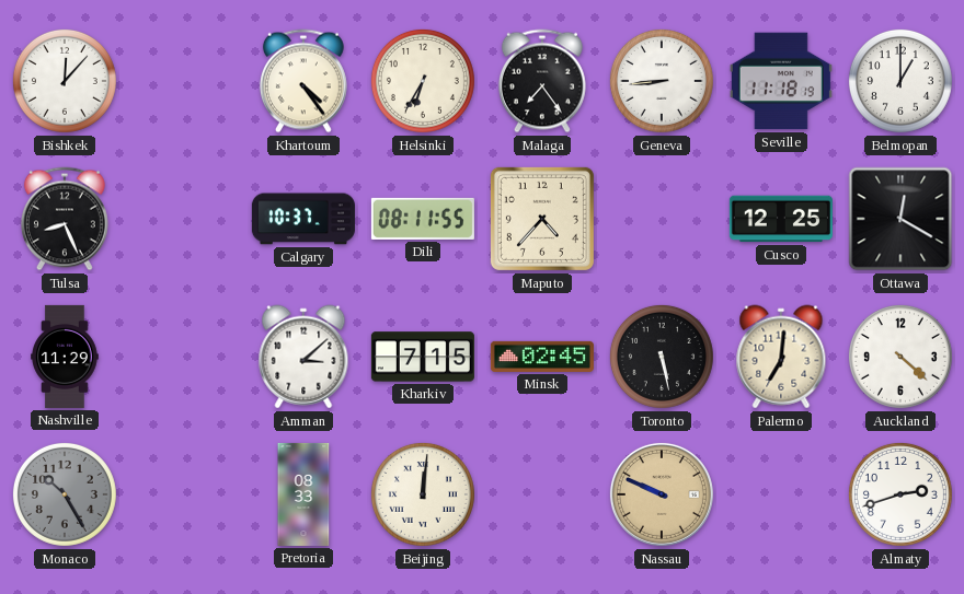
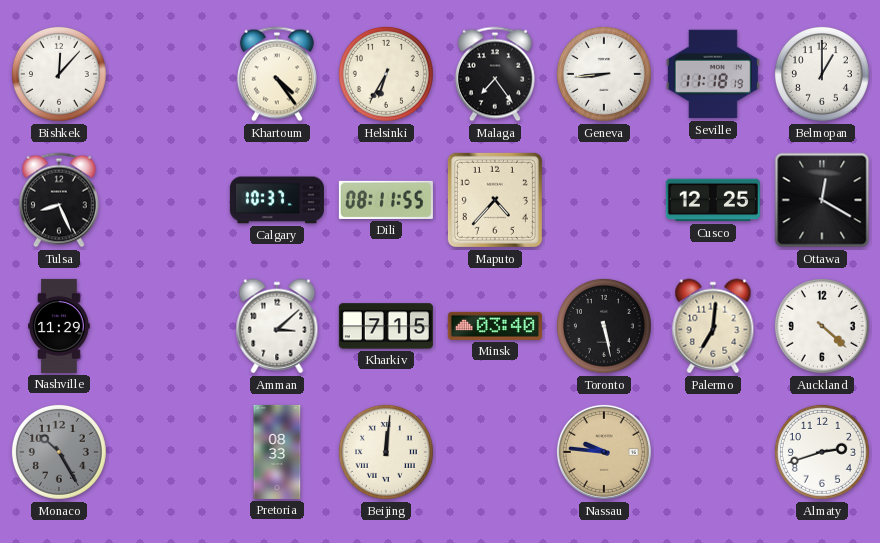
Minsk: 02:45 -> 03:40
Nassau: 9:49 -> 9:46
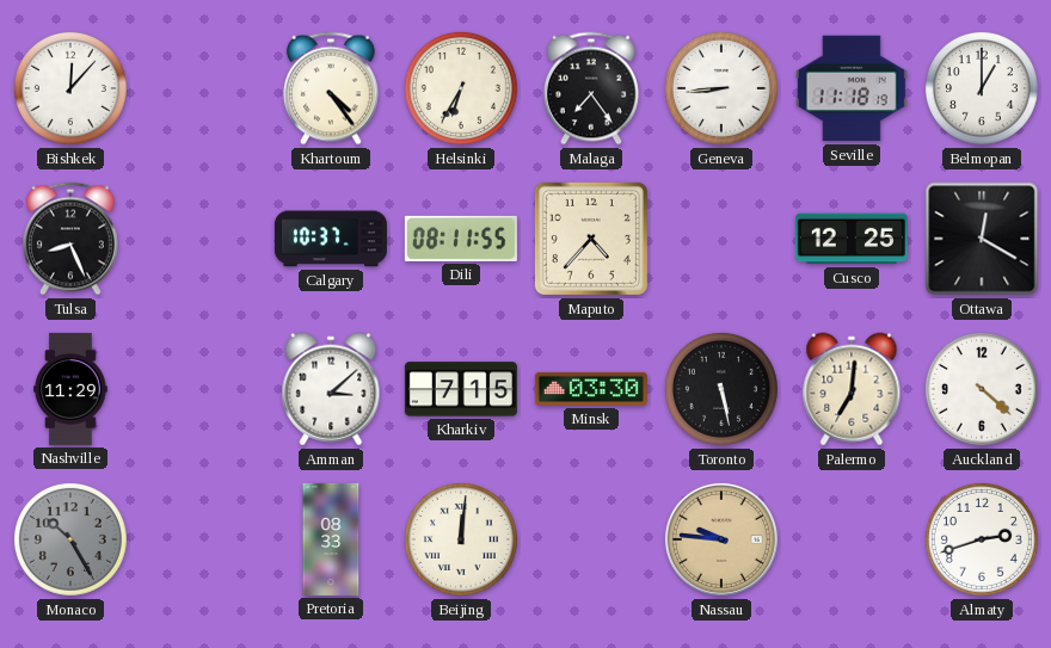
Minsk: 03:40 -> 03:30
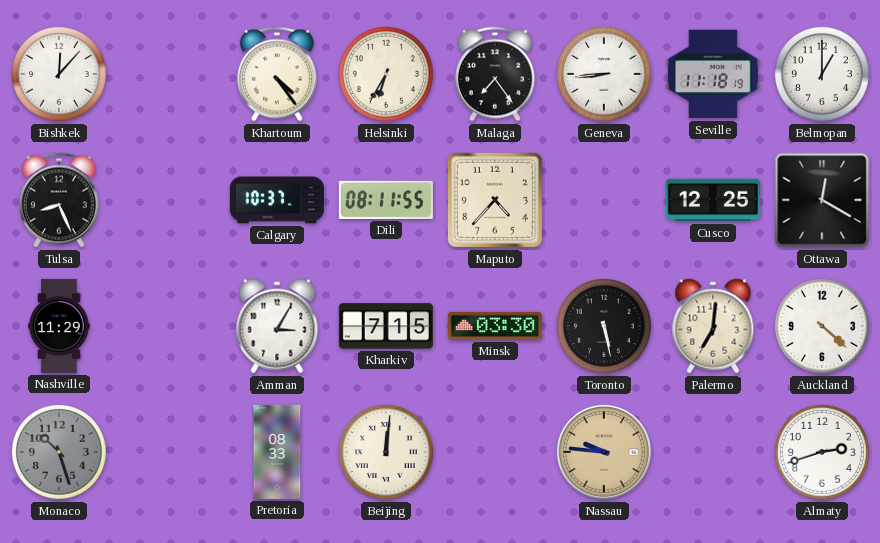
Amman: 3:08 -> 3:05
Monaco: 10:25 -> 10:27
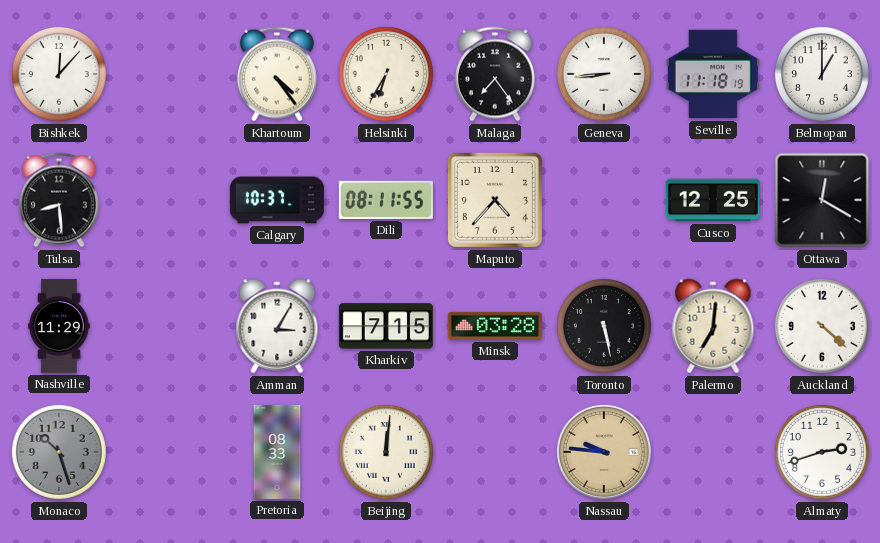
Tulsa: 8:26 -> 8:29
Minsk: 03:30 -> 03:28
